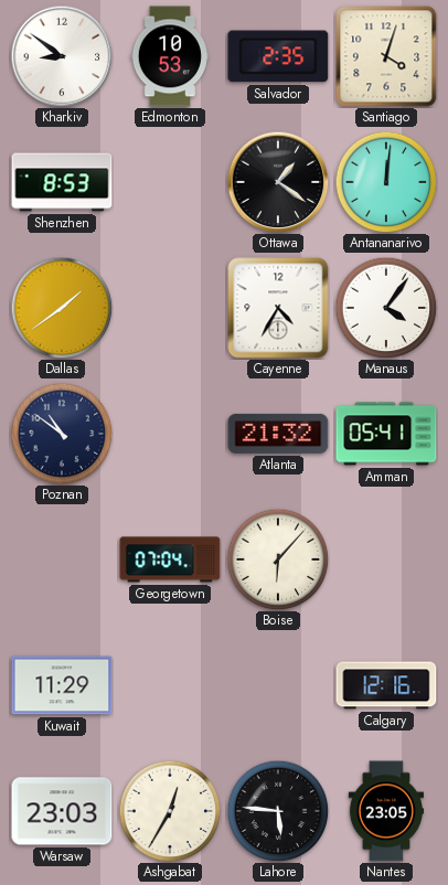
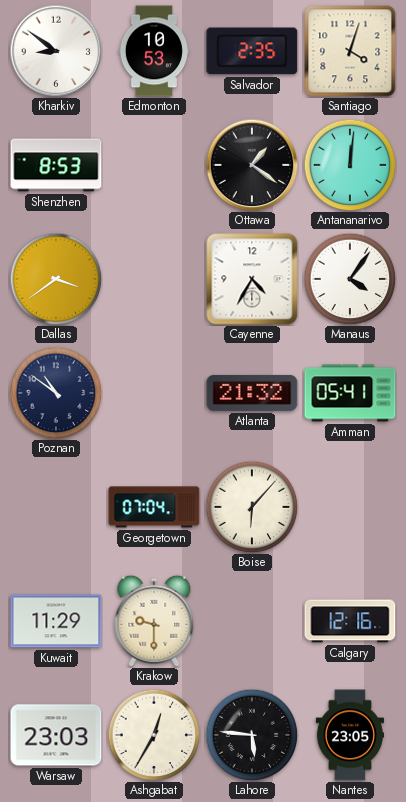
Dallas: 1:39 -> 3:39
Krakow: none -> 9:30
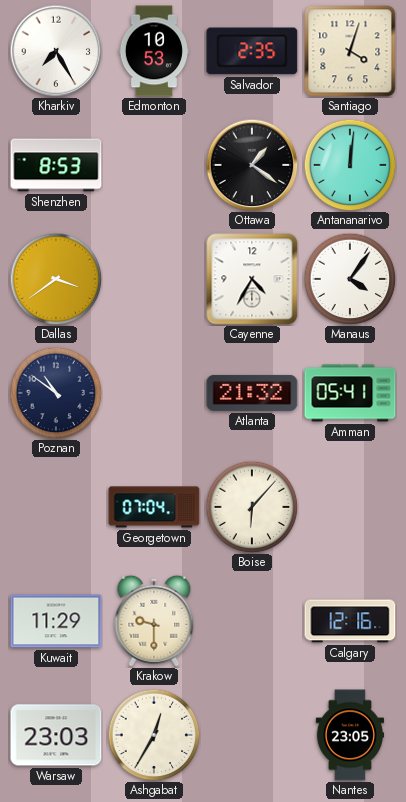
Kharkiv: 8:51 -> 7:25
Lahore: 5:46 -> none
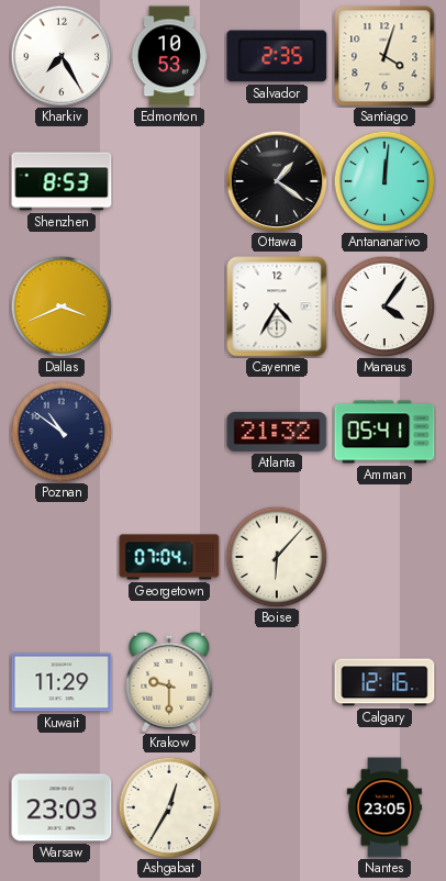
Dallas: 3:39 -> 3:41
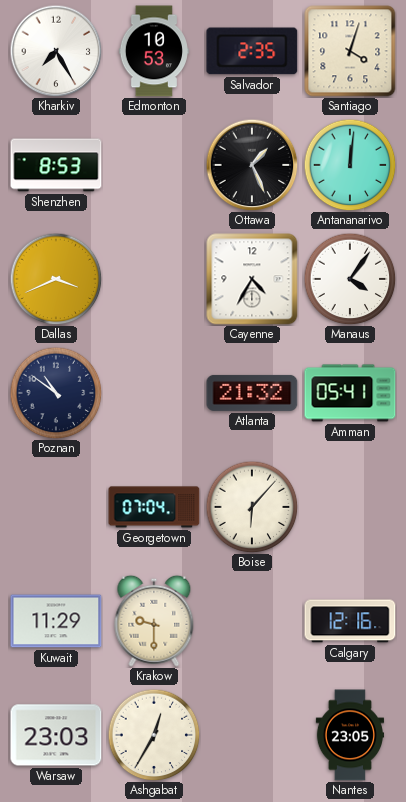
Ottawa: 1:21 -> 1:26
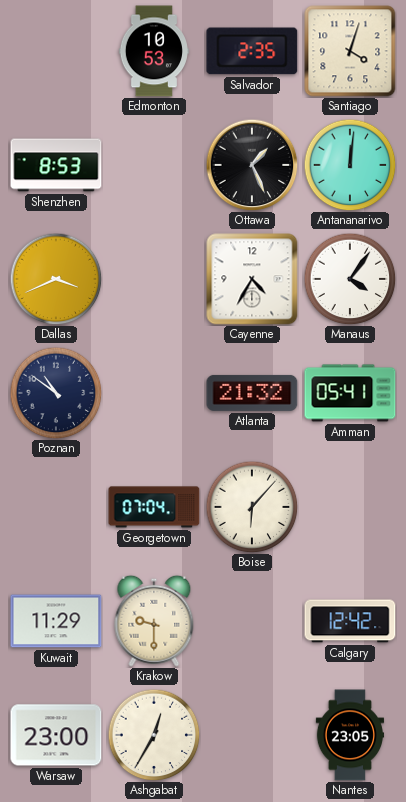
Kharkiv: 7:25 -> none
Calgary: 12:16 -> 12:42
Warsaw: 23:03 -> 23:00
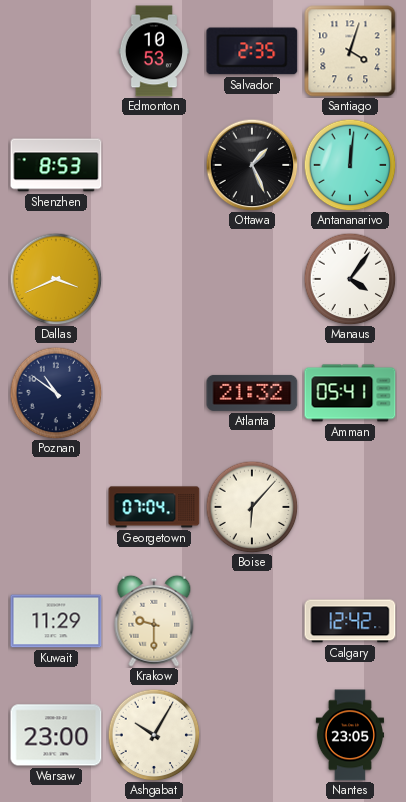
Cayenne: 4:35 -> none
Ashgabat: 12:35 -> 10:05
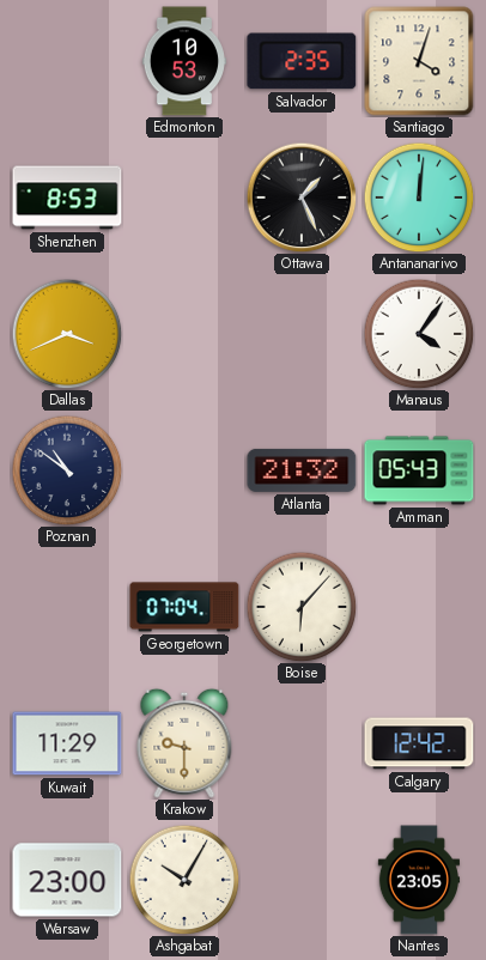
Amman: 05:41 -> 05:43
